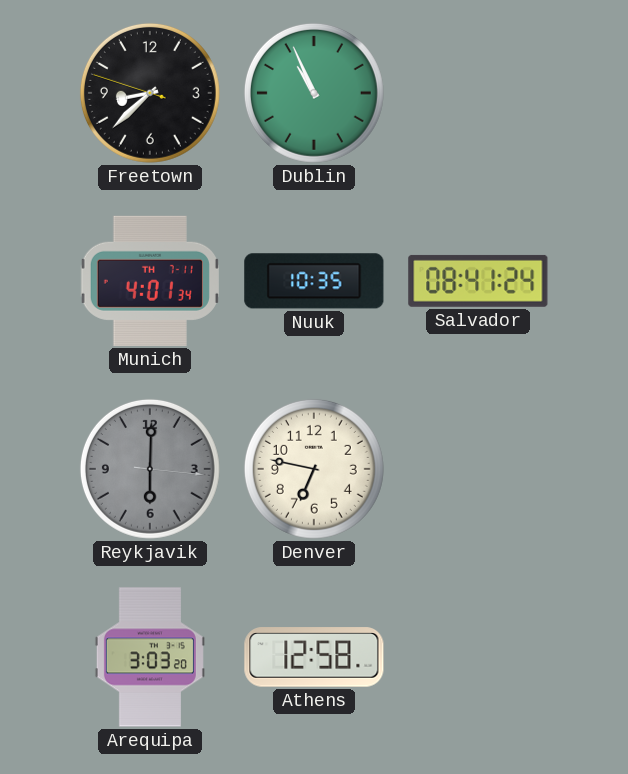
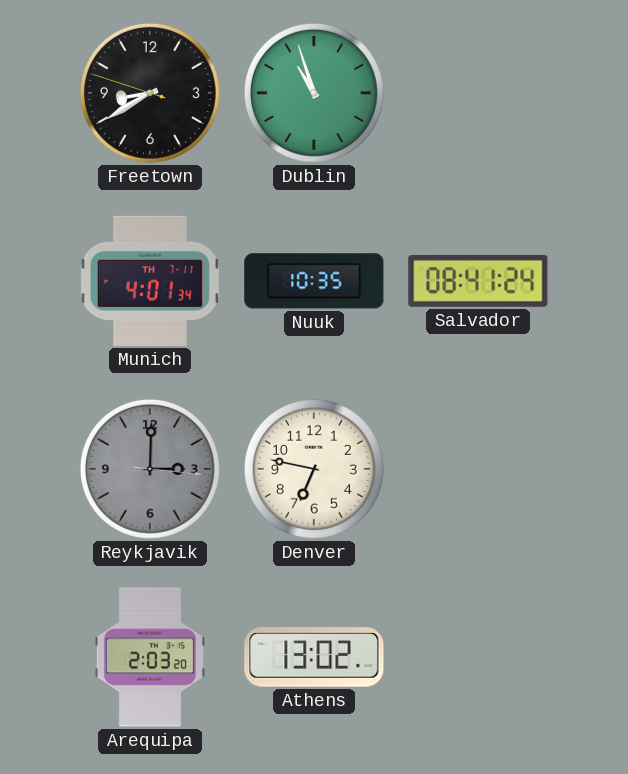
Freetown: 8:37 -> 8:39
Dublin: 10:56 -> 10:57
Reykjavik: 6:00 -> 3:00
Arequipa: 3:03 -> 2:03
Athens: 12:58 -> 13:02
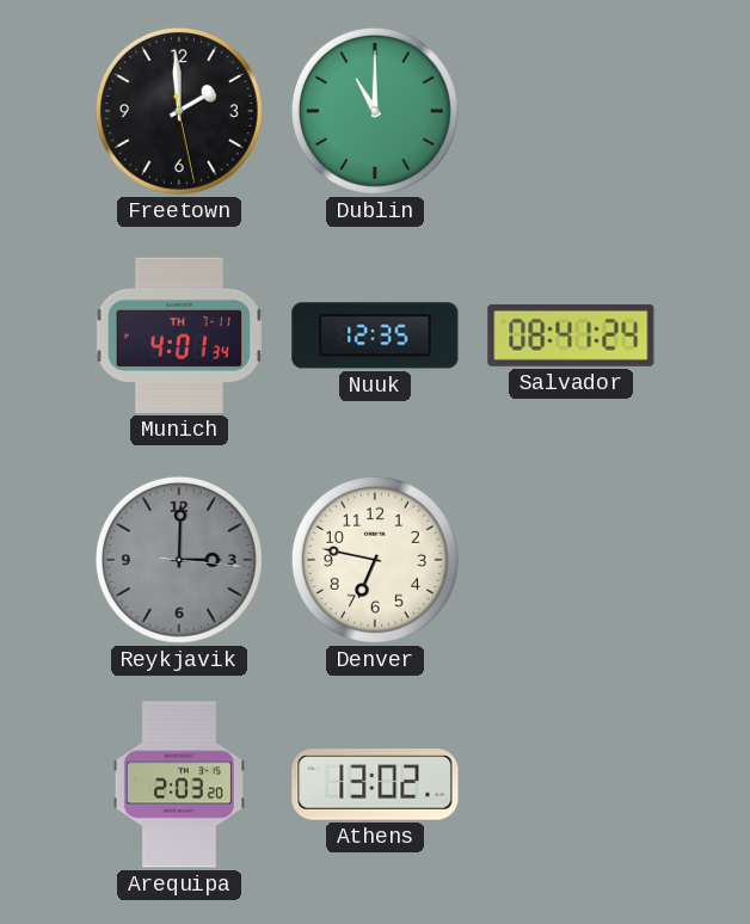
Freetown: 8:39 -> 1:59
Dublin: 10:57 -> 11:00
Nuuk: 10:35 -> 12:35
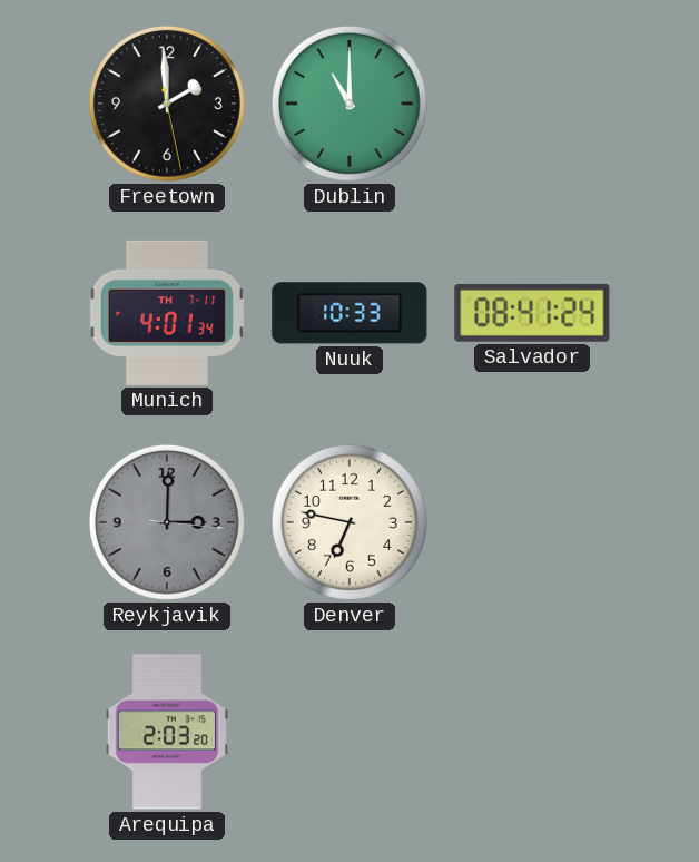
Nuuk: 12:35 -> 10:33
Athens: 13:02 -> none
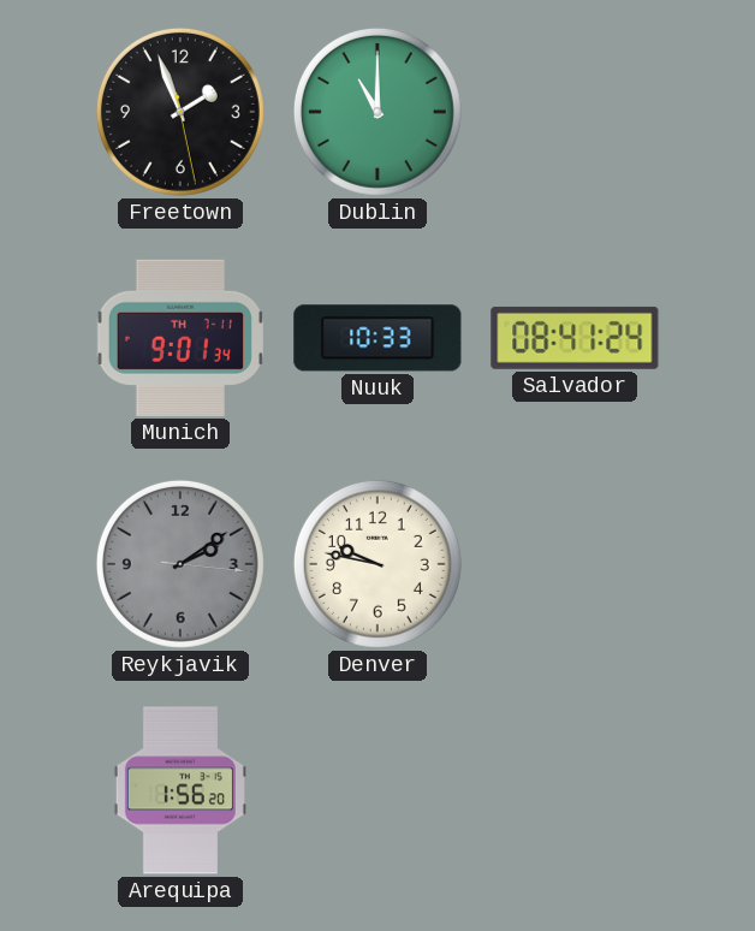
Freetown: 1:59 -> 1:56
Munich: 4:01 -> 9:01
Reykjavik: 3:00 -> 2:09
Denver: 6:47 -> 9:47
Arequipa: 2:03 -> 1:56
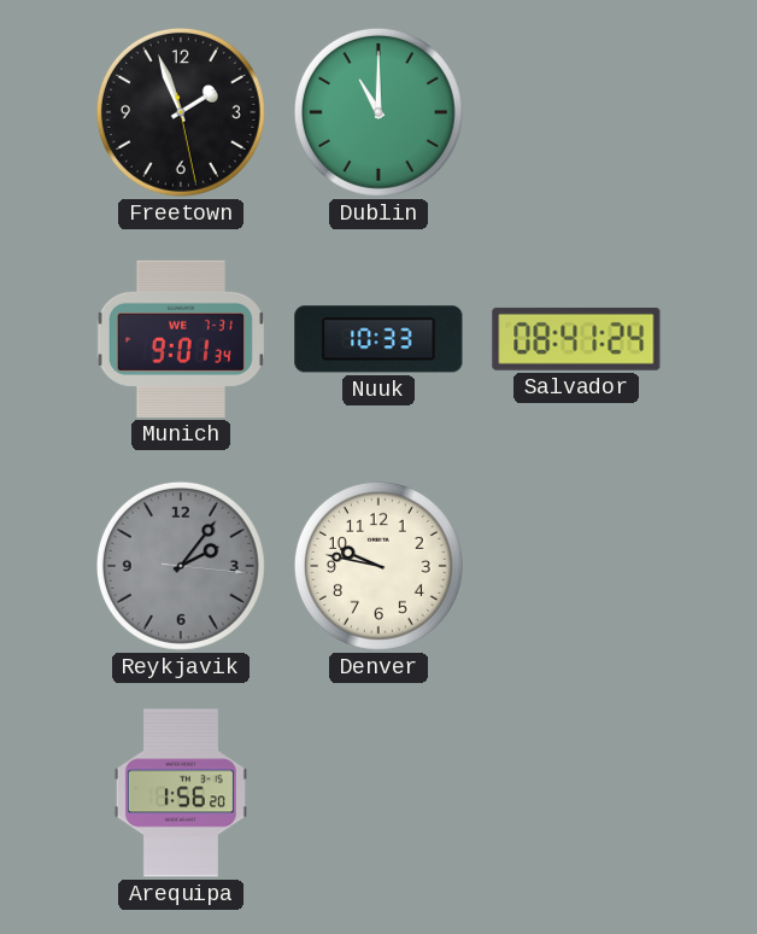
Munich date: TH 7-11 -> WE 7-31
Reykjavik: 2:09 -> 2:06
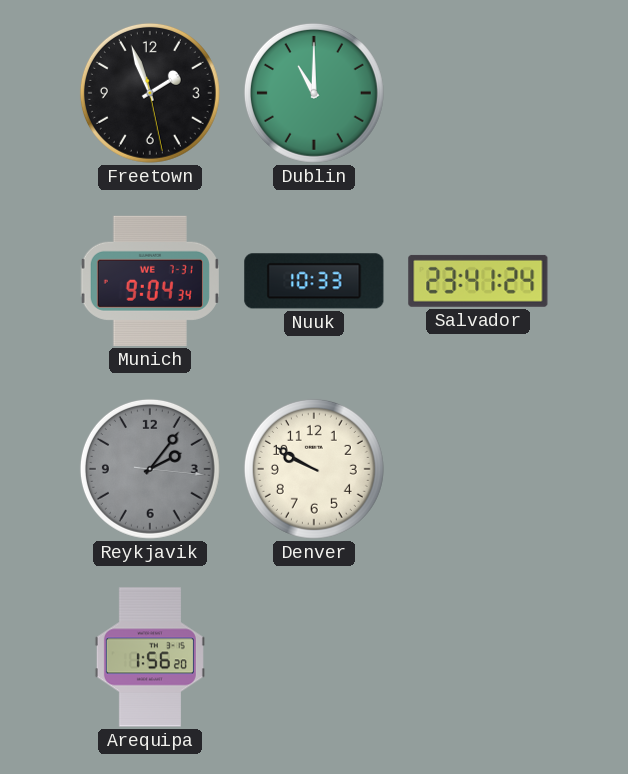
Munich: 9:01 -> 9:04
Salvador: 08:41 -> 23:41
Denver: 9:47 -> 9:50
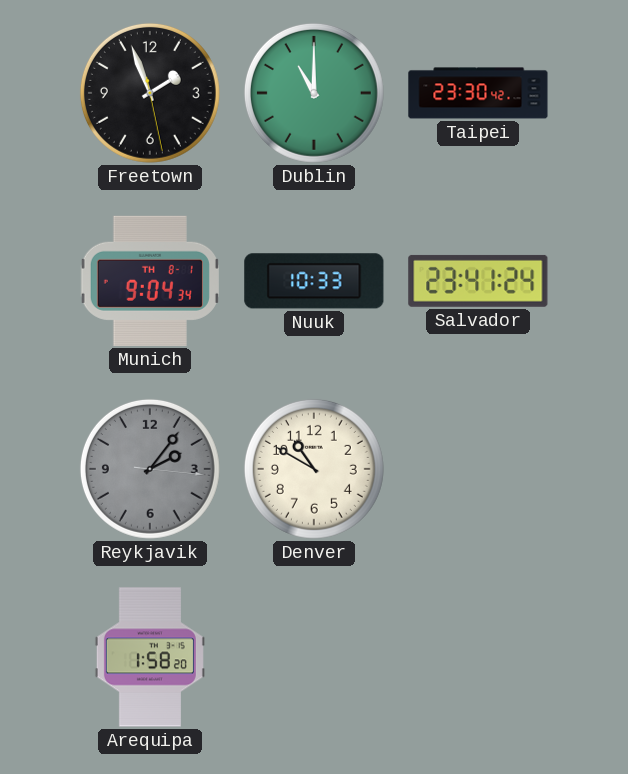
Taipei: none -> 23:30
Munich date: WE 7-31 -> TH 8-1
Denver: 9:50 -> 10:50
Arequipa: 1:56 -> 1:58
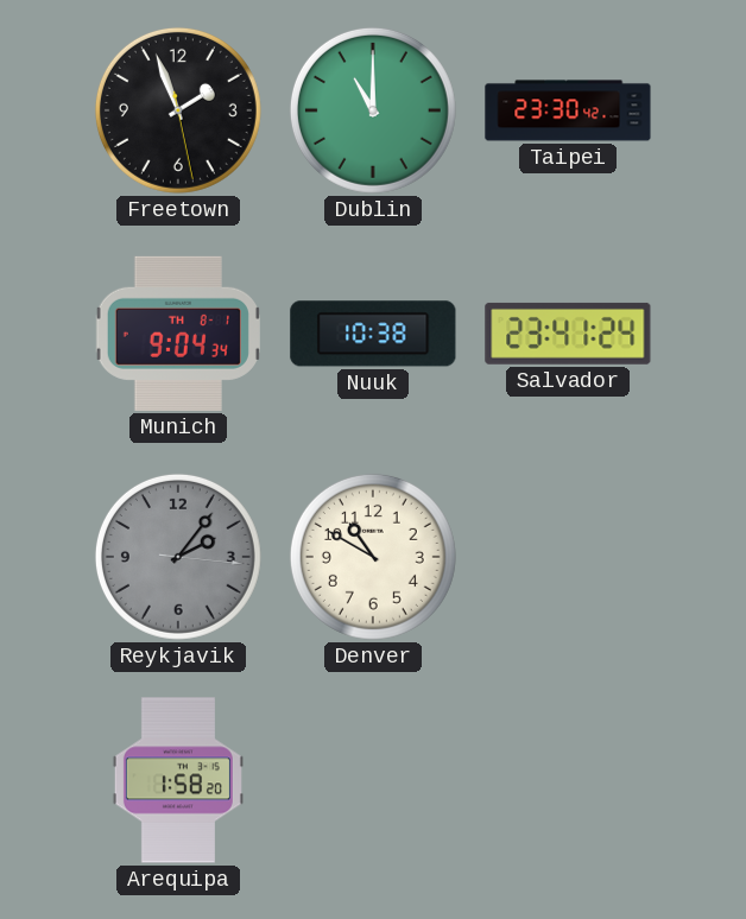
Nuuk: 10:33 -> 10:38
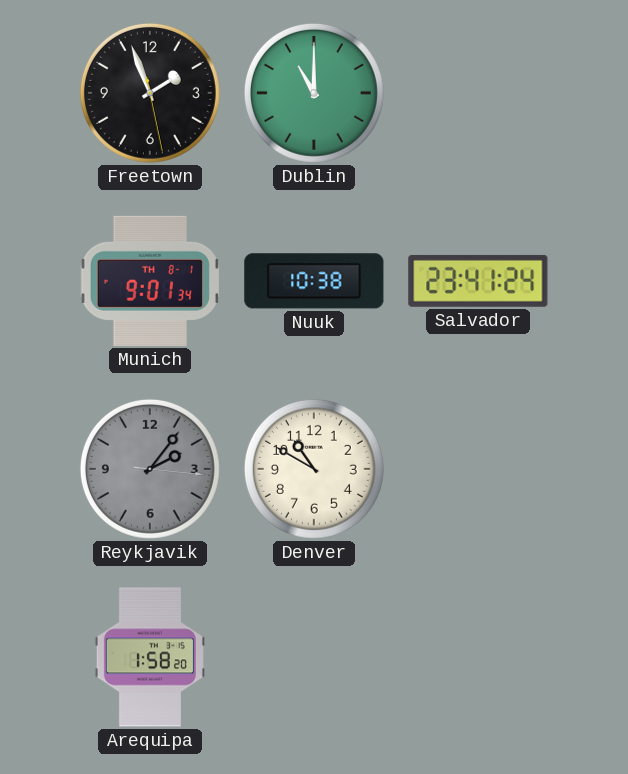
Taipei: 23:30 -> none
Munich: 9:04 -> 9:01
